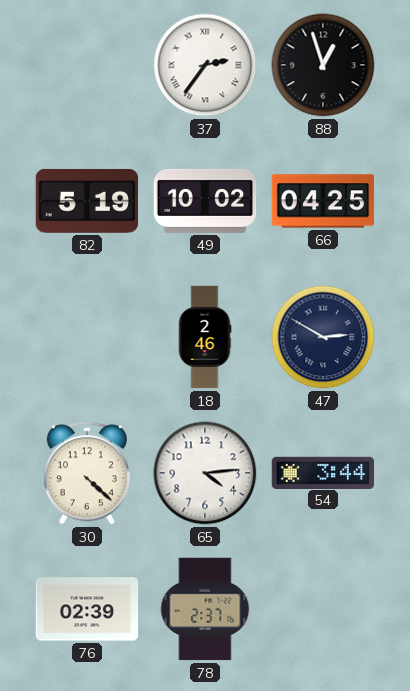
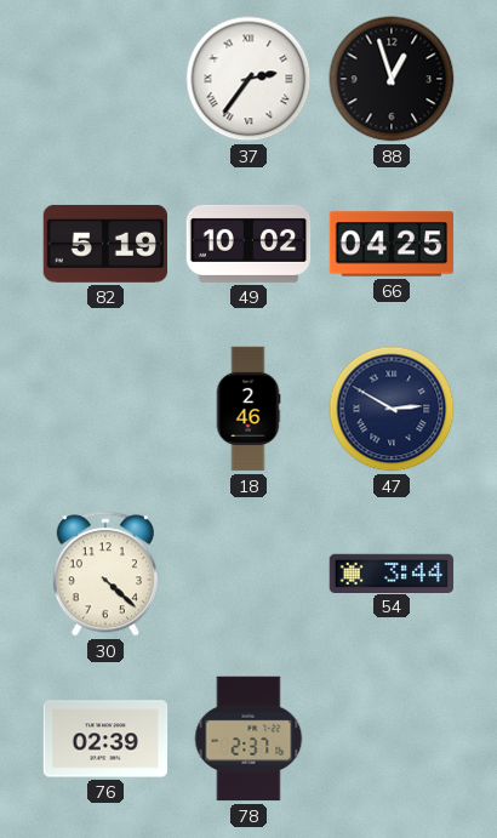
65: 4:14 -> none
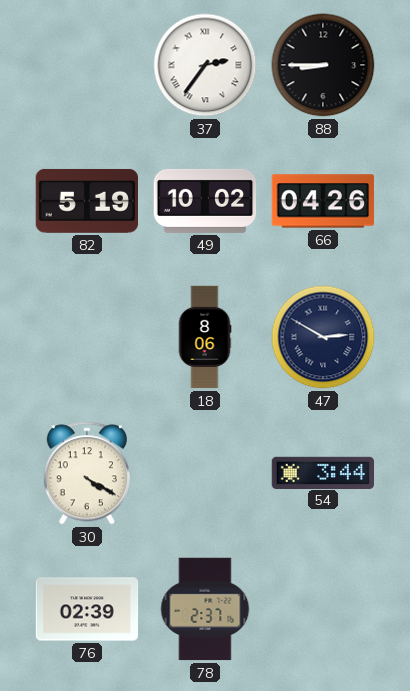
88: 12:57 -> 8:45
66: 04:25 -> 04:26
18: 2:46 -> 8:06
30: 4:22 -> 4:20
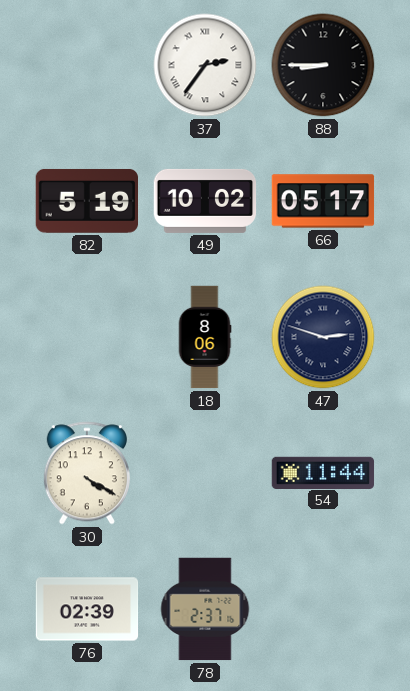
66: 04:26 -> 05:17
47: 2:50 -> 2:48
54: 3:44 -> 11:44
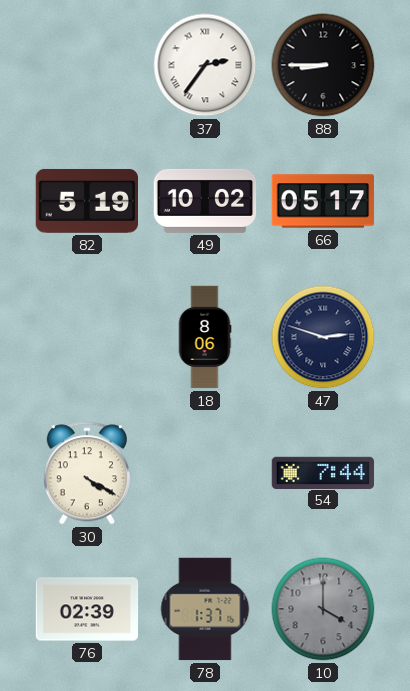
54: 11:44 -> 7:44
78: 2:37 -> 1:37
10: none -> 4:00
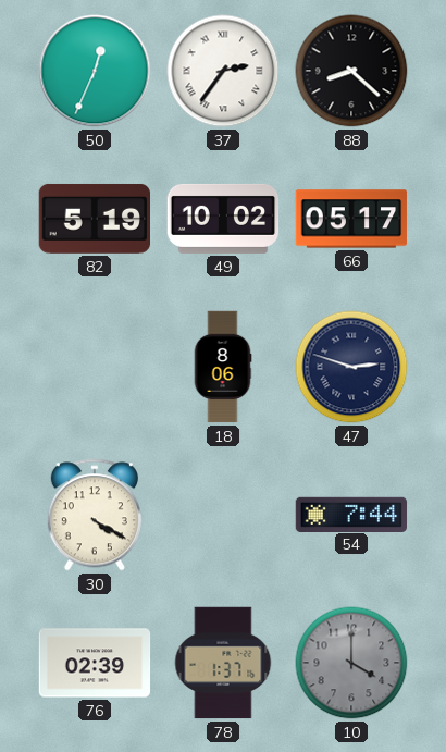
50: none -> 12:34
88: 8:45 -> 8:22
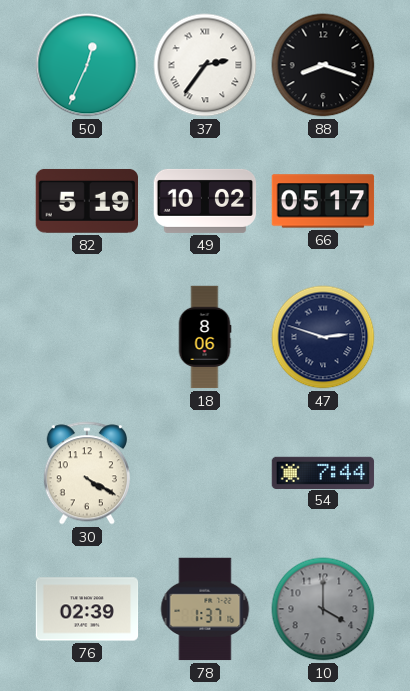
88: 8:22 -> 8:18
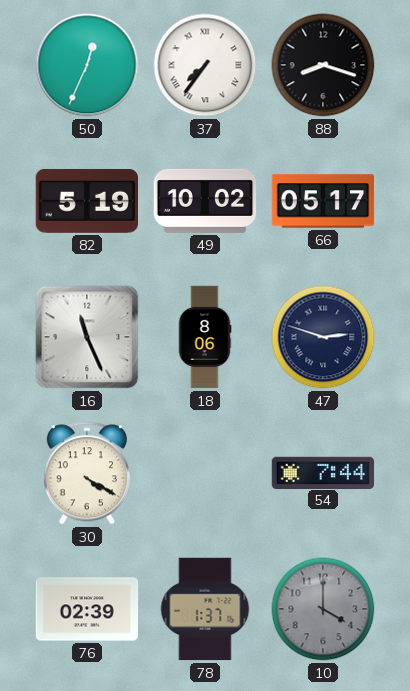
37: 2:36 -> 7:36
16: none -> 11:26
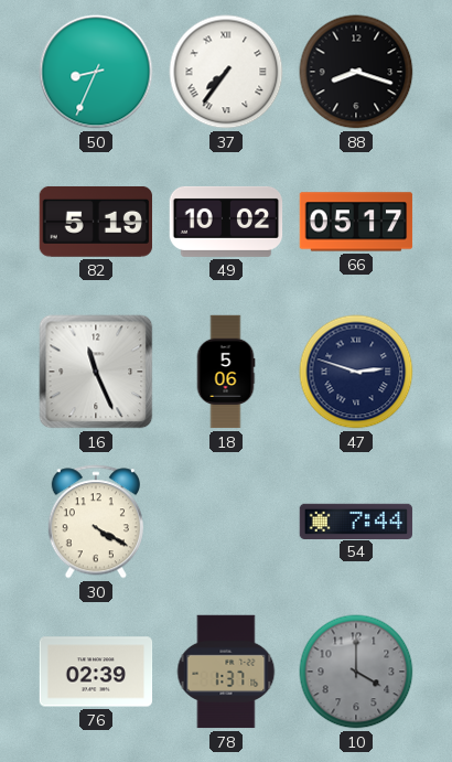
50: 12:34 -> 8:34
18: 8:06 -> 5:06
